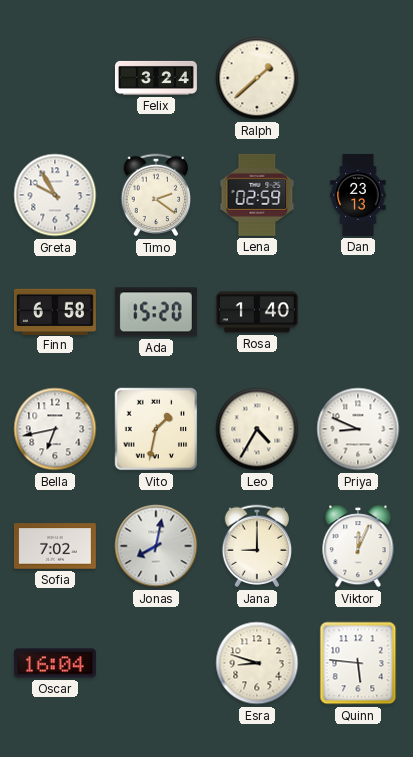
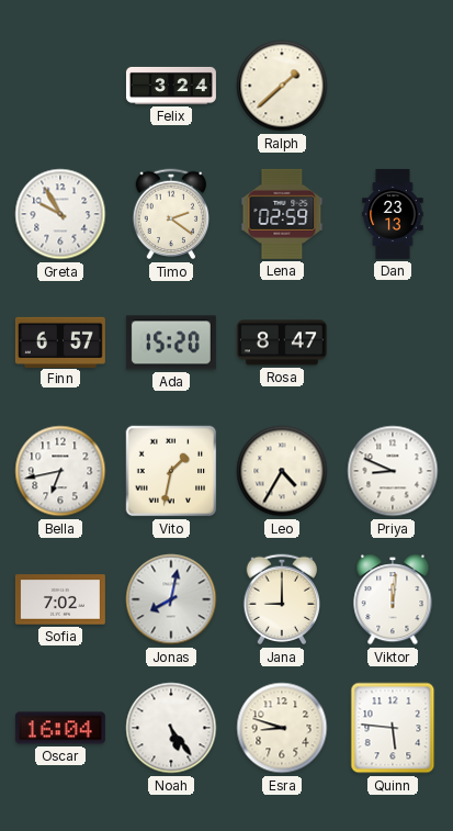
Finn: 6:58 -> 6:57
Rosa: 1:40 -> 8:47
Viktor: 12:04 -> 12:01
Noah: none -> 5:24
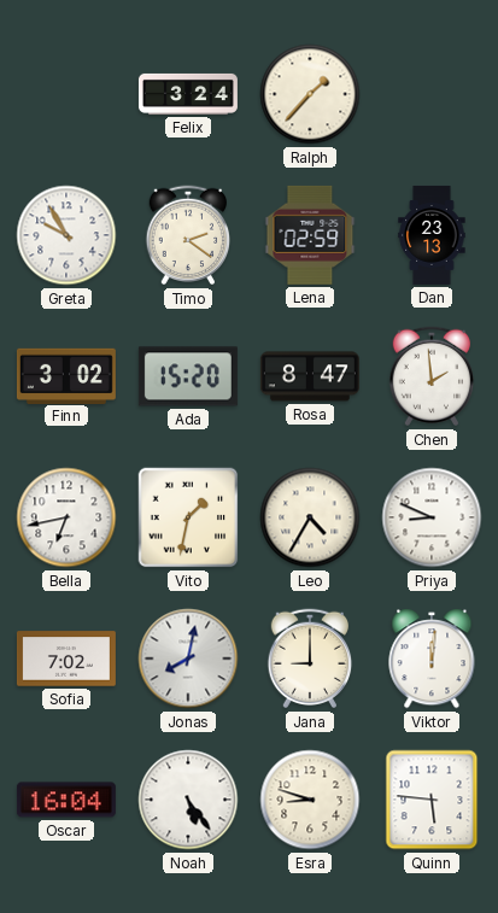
Ralph: 1:38 -> 1:37
Finn: 6:57 -> 3:02
Chen: none -> 1:59
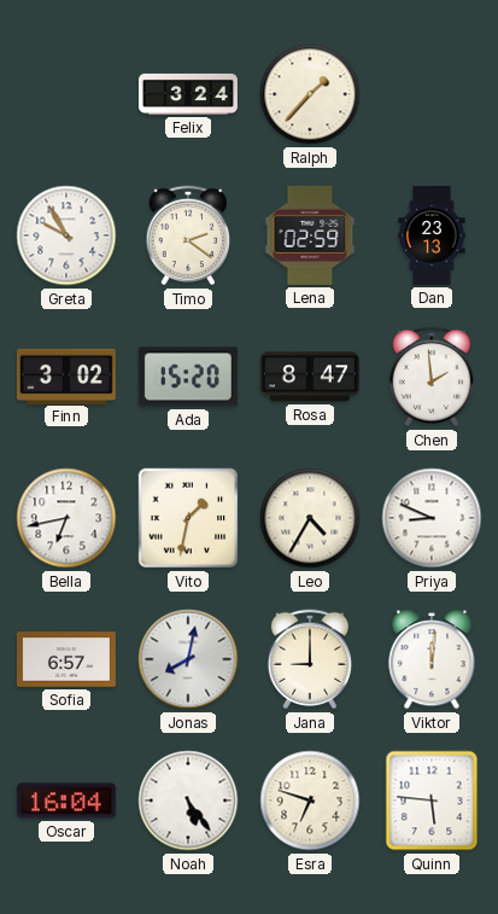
Sofia: 7:02 -> 6:57
Esra: 8:48 -> 6:48
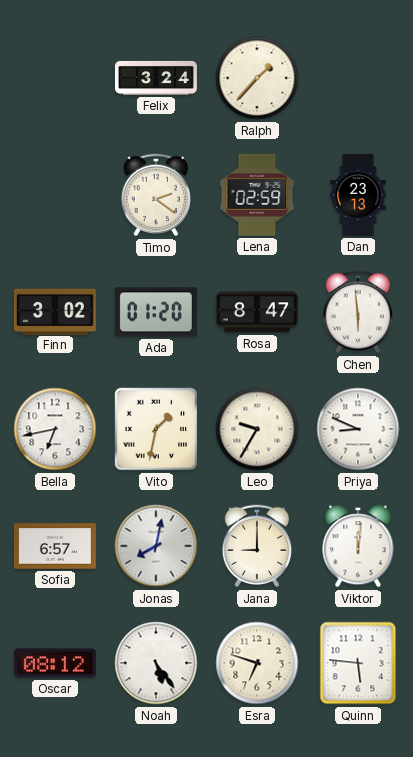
Greta: 9:55 -> none
Ada: 15:20 -> 01:20
Chen: 1:59 -> 5:59
Leo: 4:35 -> 9:35
Oscar: 16:04 -> 08:12
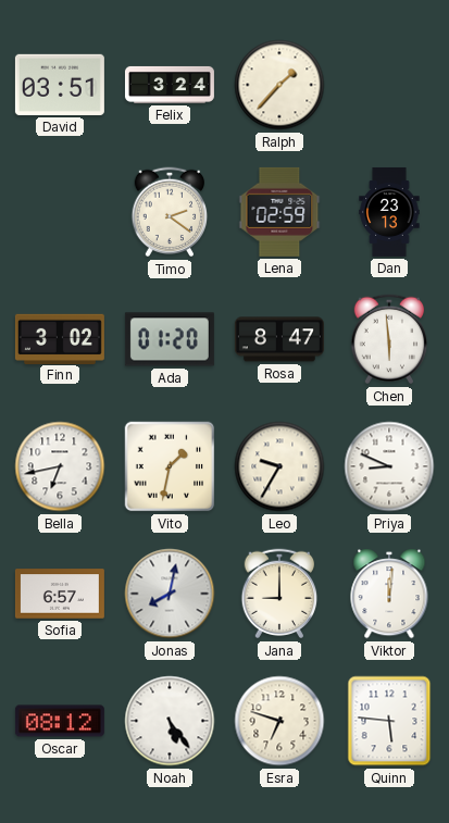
David: none -> 03:51
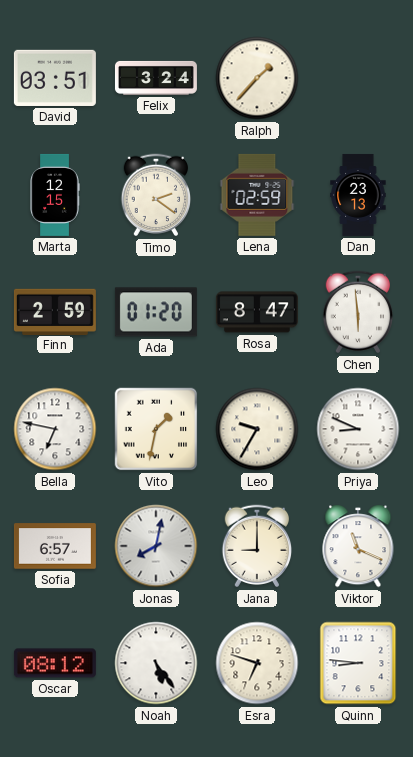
Marta: none -> 12:15
Finn: 3:02 -> 2:59
Bella: 6:43 -> 6:47
Viktor: 12:01 -> 11:19
Quinn: 5:46 -> 8:46
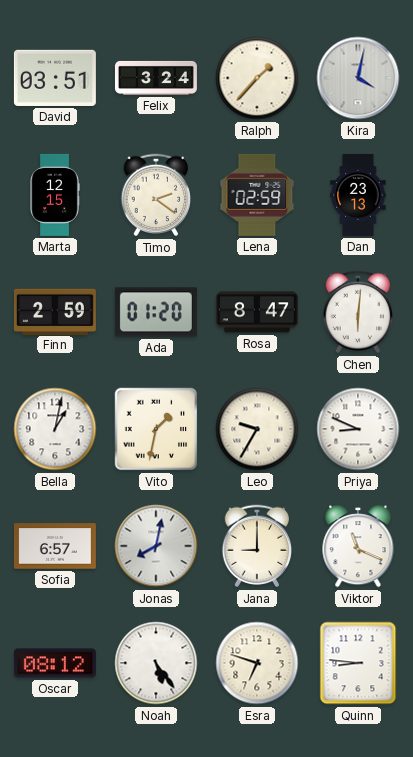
Kira: none -> 4:02
Chen: 5:59 -> 6:01
Bella: 6:47 -> 1:02
